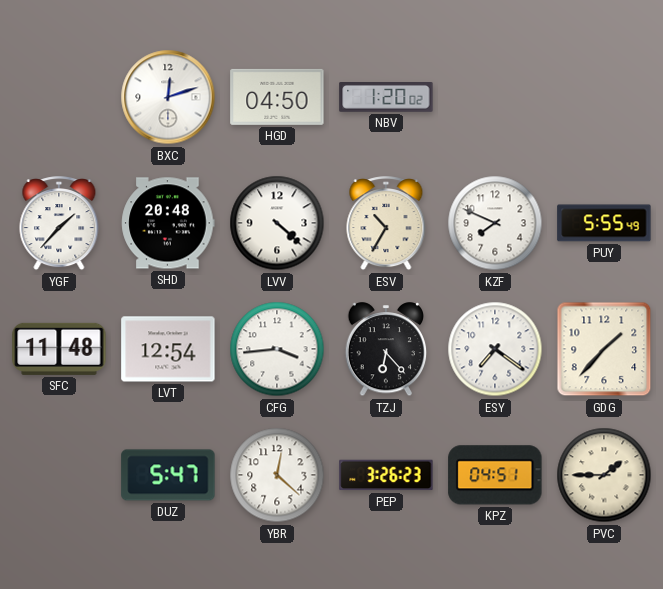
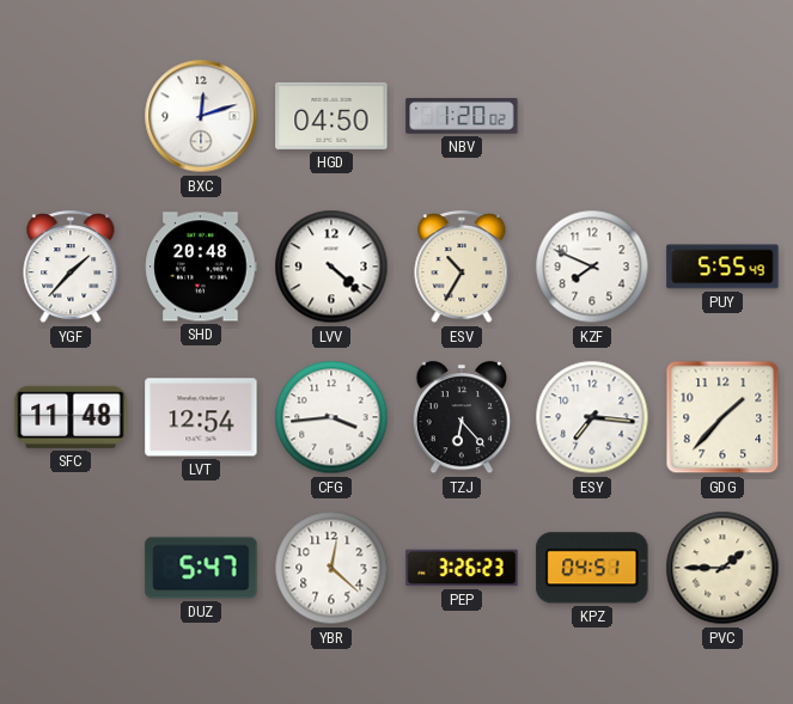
ESY: 7:21 -> 7:16
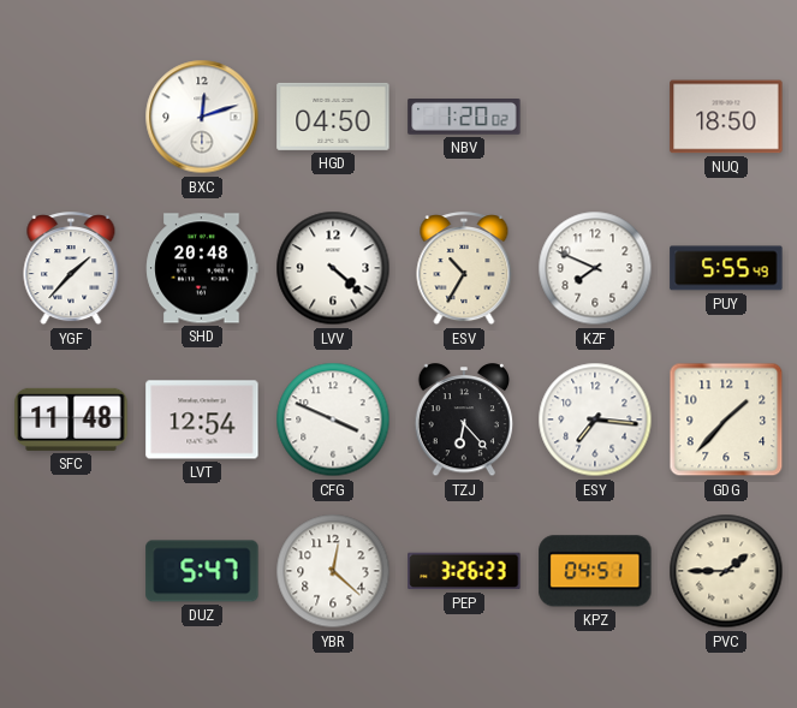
NUQ: none -> 18:50
CFG: 3:44 -> 3:49
